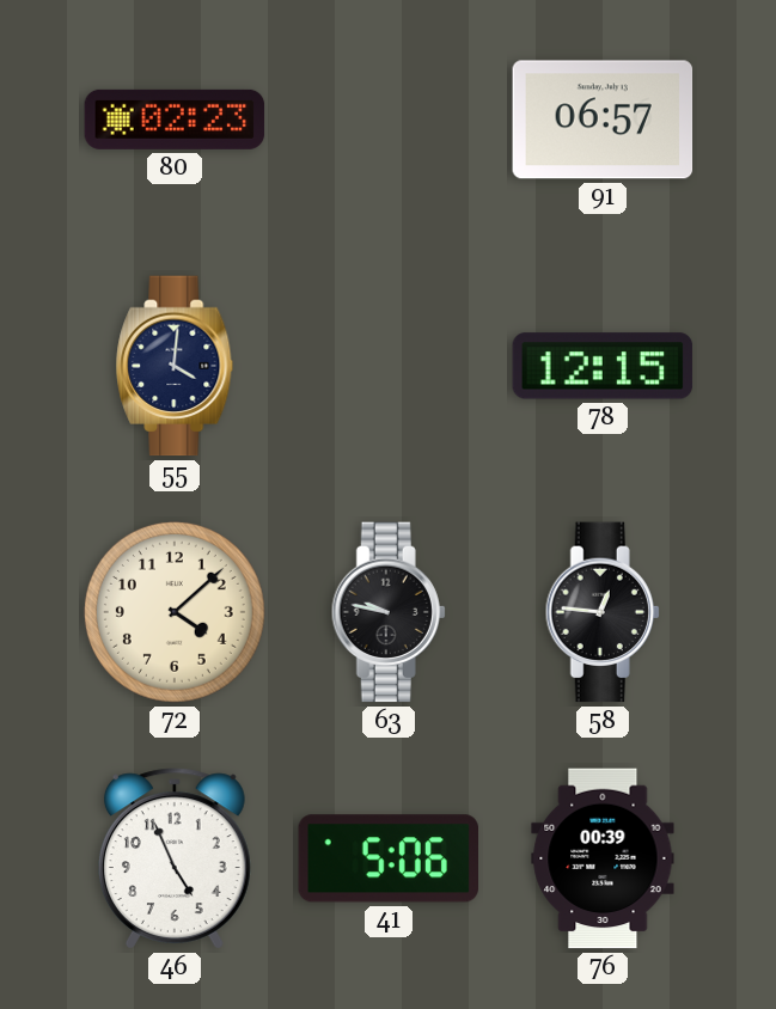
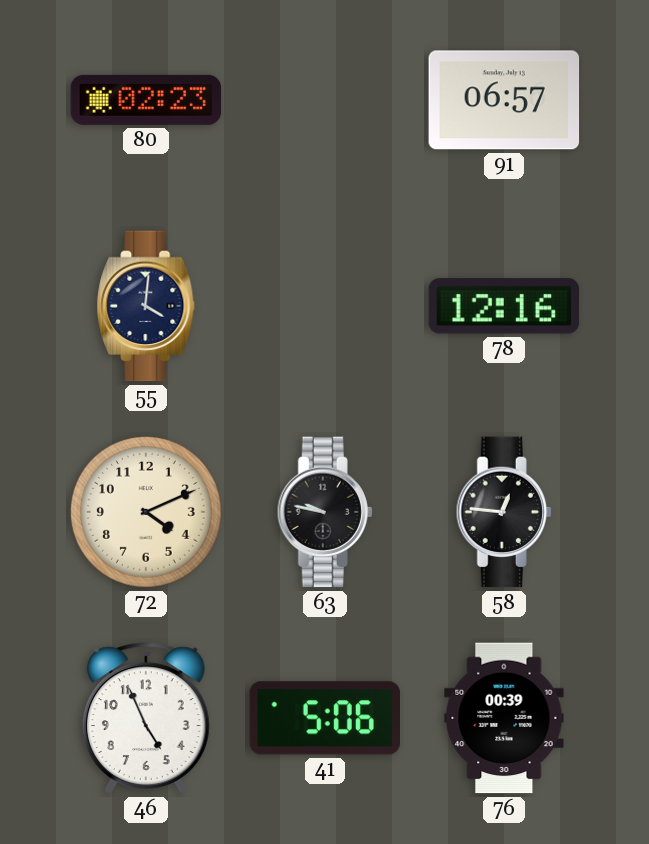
78: 12:15 -> 12:16
72: 4:08 -> 4:11
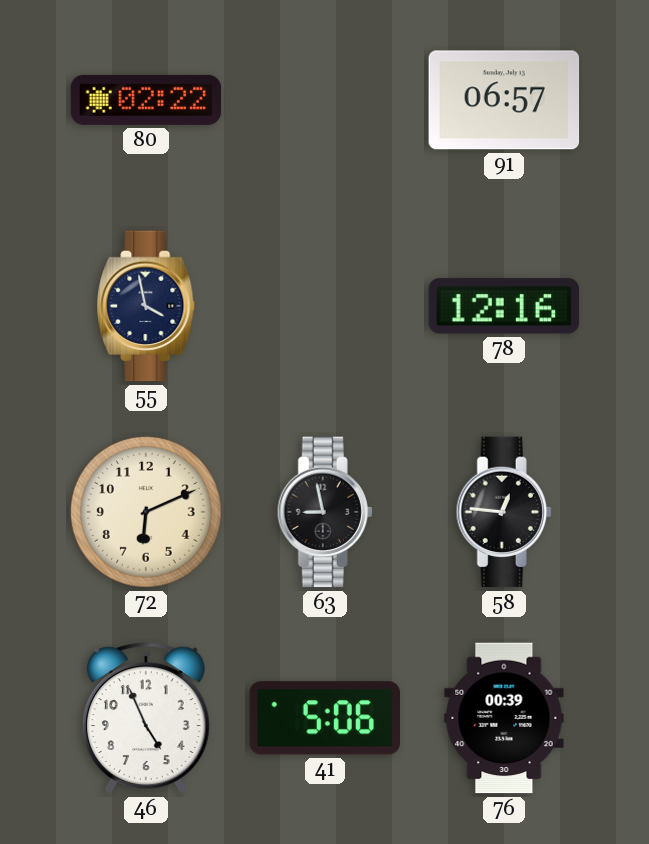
80: 02:23 -> 02:22
55: 4:01 -> 3:58
72: 4:11 -> 6:11
63: 9:47 -> 8:58
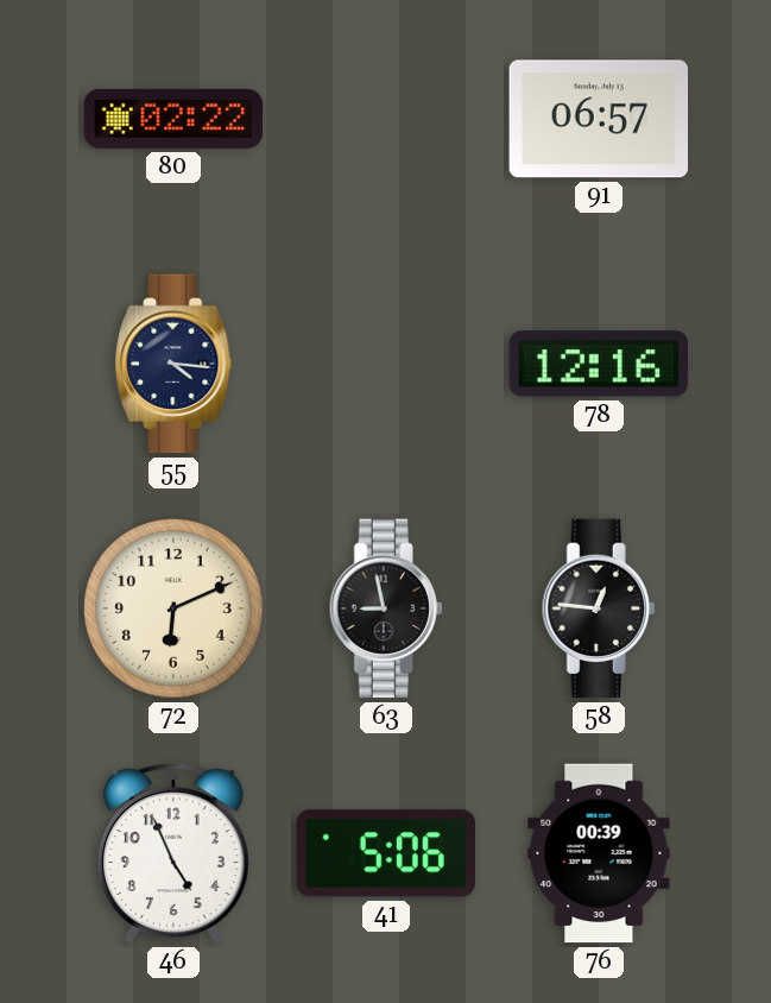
55: 3:58 -> 4:16
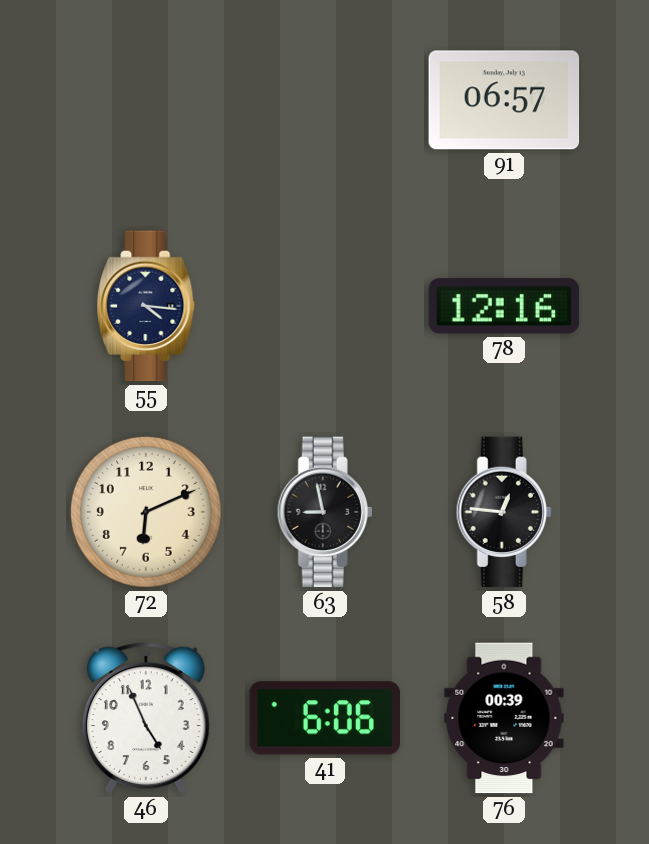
80: 02:22 -> none
41: 5:06 -> 6:06
